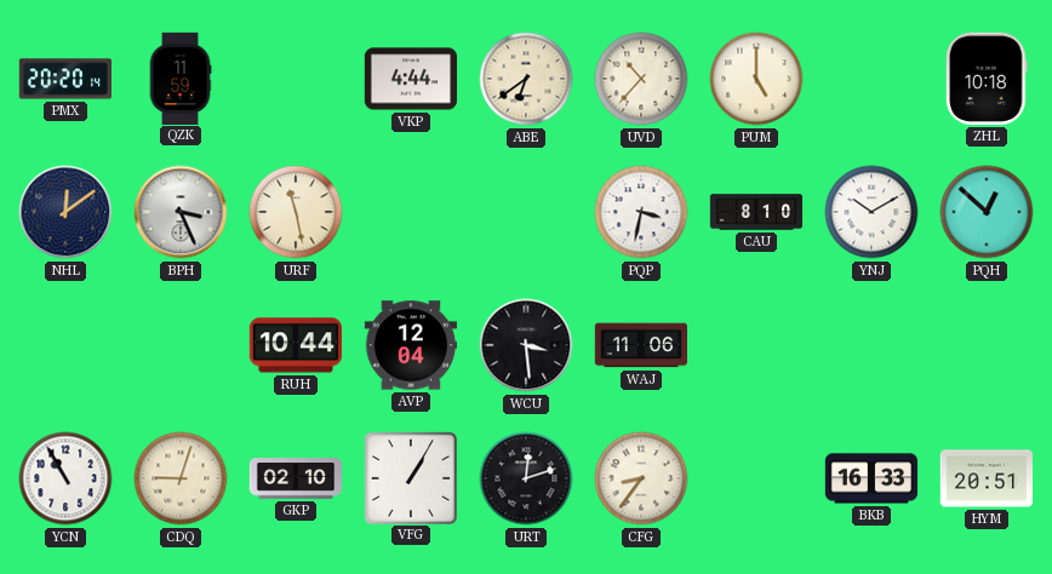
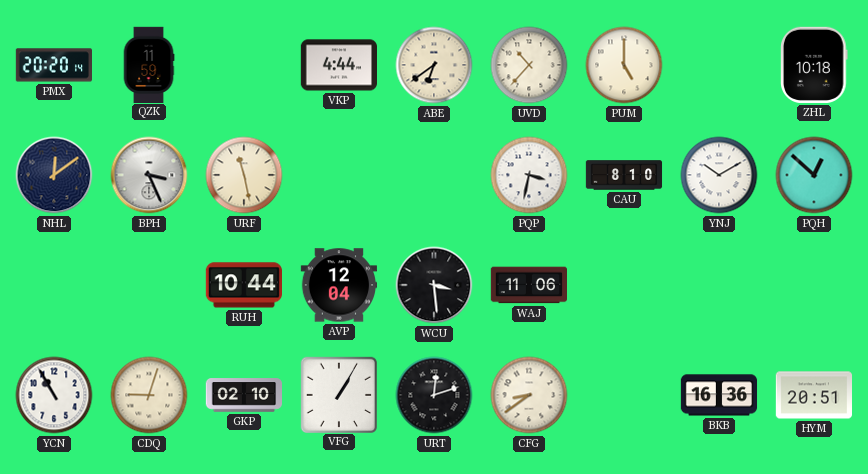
CFG: 8:36 -> 8:39
BKB: 16:33 -> 16:36
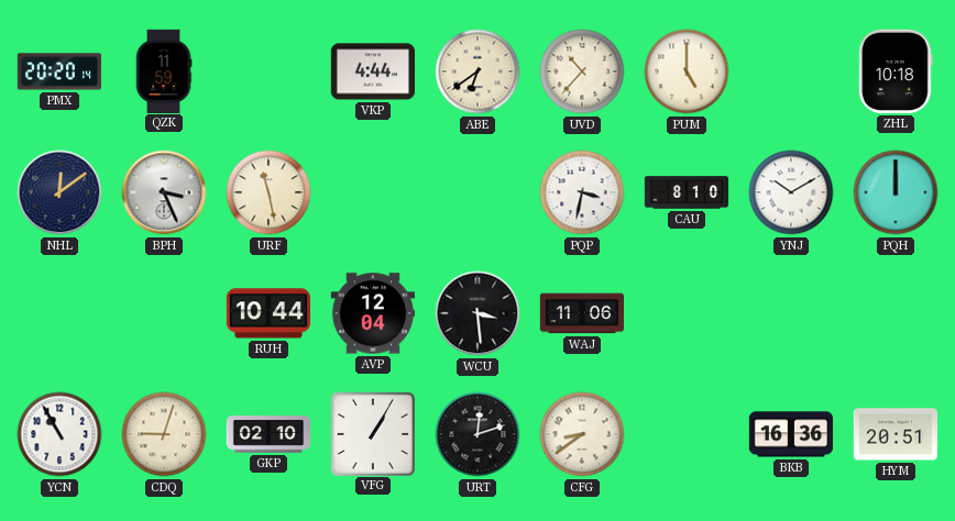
PQH: 12:52 -> 12:00
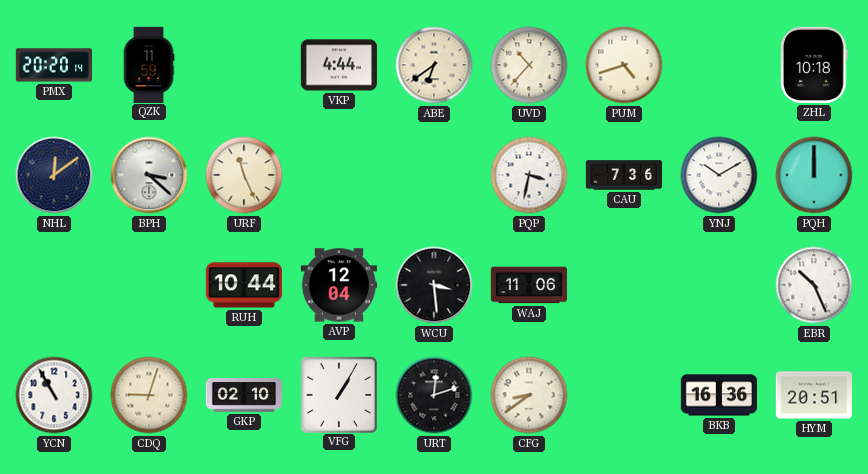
PUM: 5:00 -> 4:42
BPH: 3:26 -> 3:22
URF: 11:28 -> 11:26
CAU: 8:10 -> 7:36
EBR: none -> 10:26
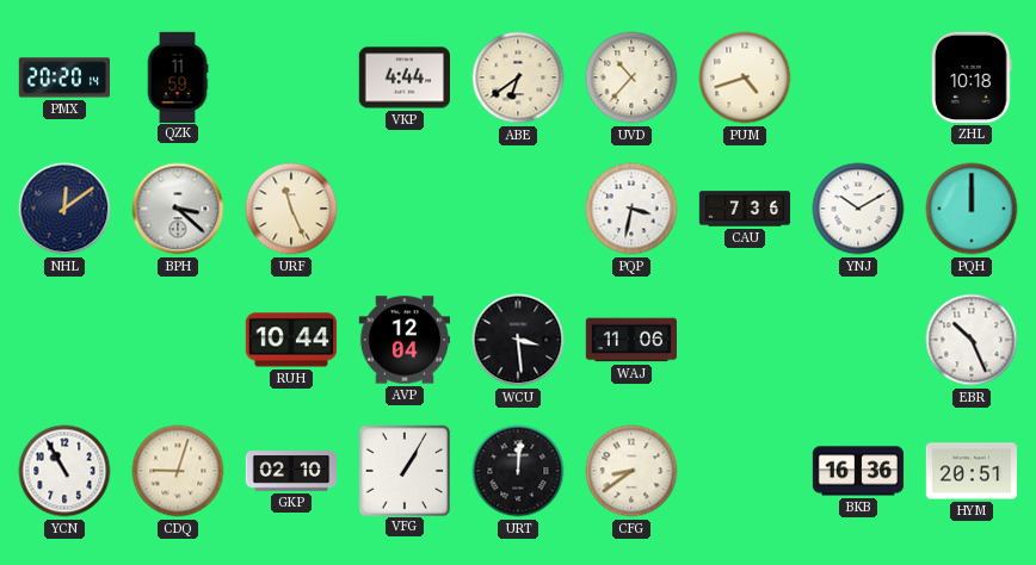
URT: 12:12 -> 12:01
